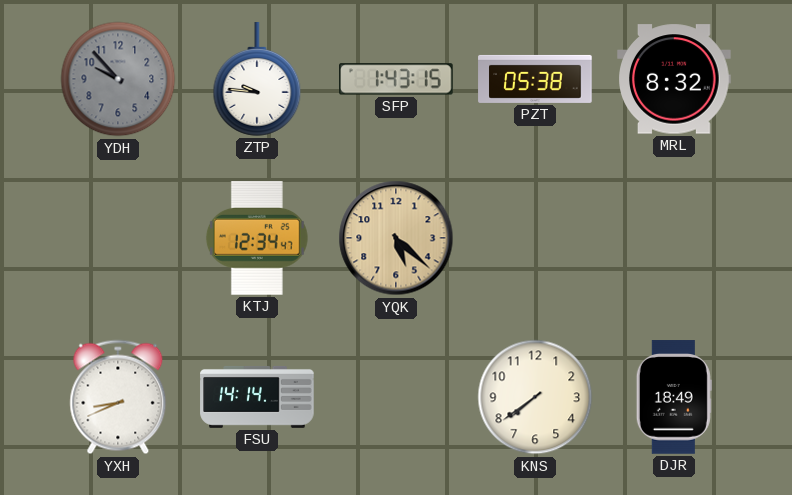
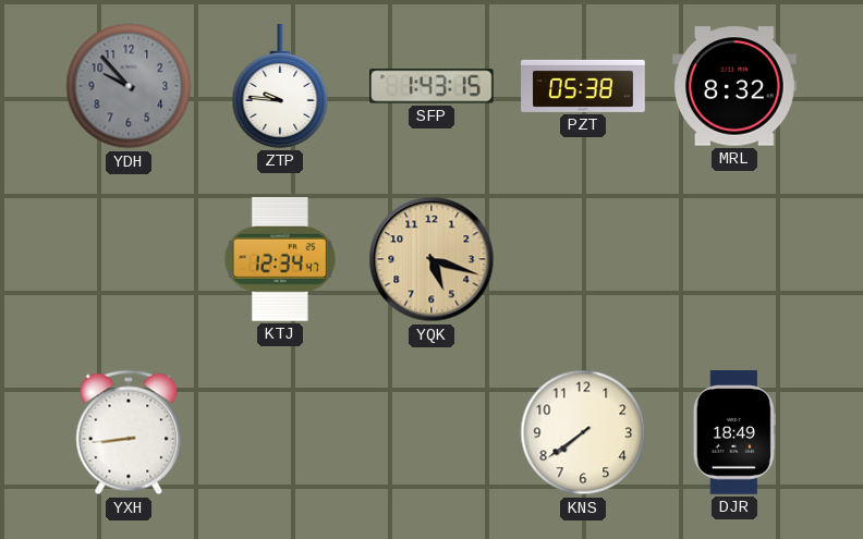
YQK: 5:22 -> 5:18
YXH: 8:41 -> 8:44
FSU: 14:14 -> none
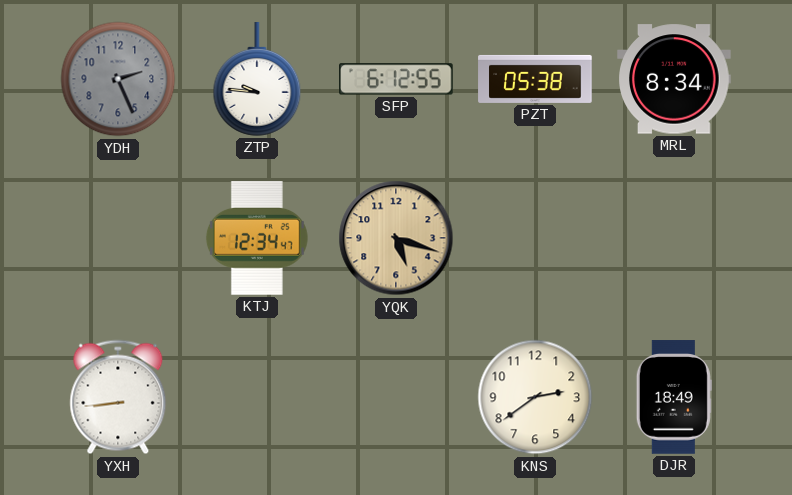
YDH: 9:53 -> 2:26
SFP: 1:43 -> 6:12
MRL: 8:32 -> 8:34
KNS: 7:39 -> 2:39
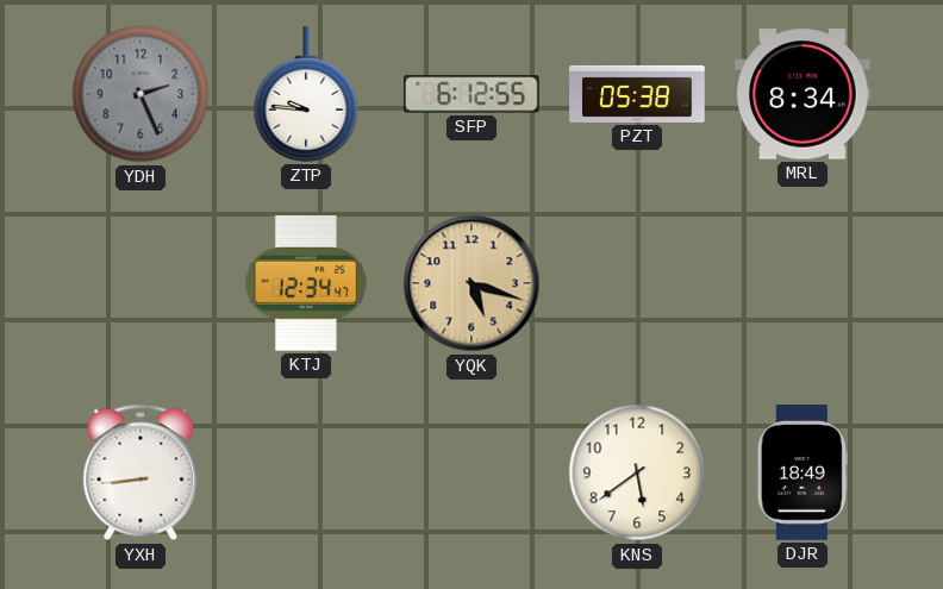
KNS: 2:39 -> 5:39
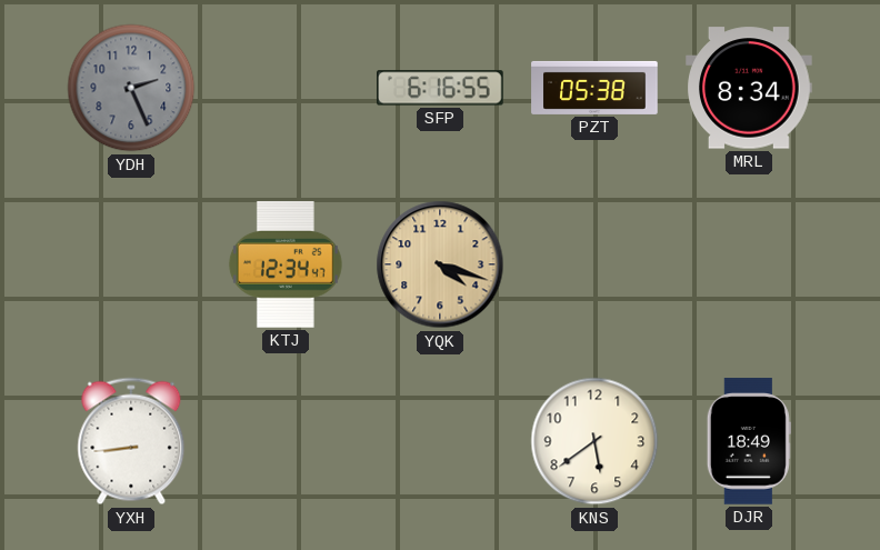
ZTP: 9:46 -> none
SFP: 6:12 -> 6:16
YQK: 5:18 -> 4:18
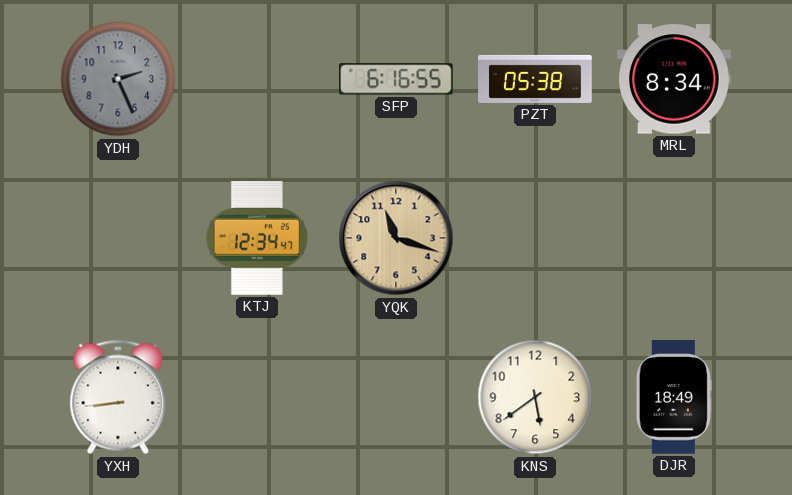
YQK: 4:18 -> 11:18
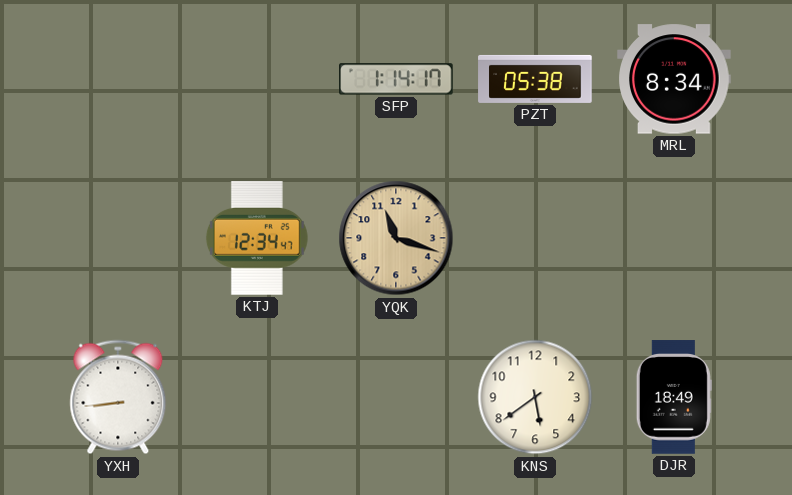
YDH: 2:26 -> none
SFP: 6:16 -> 1:14
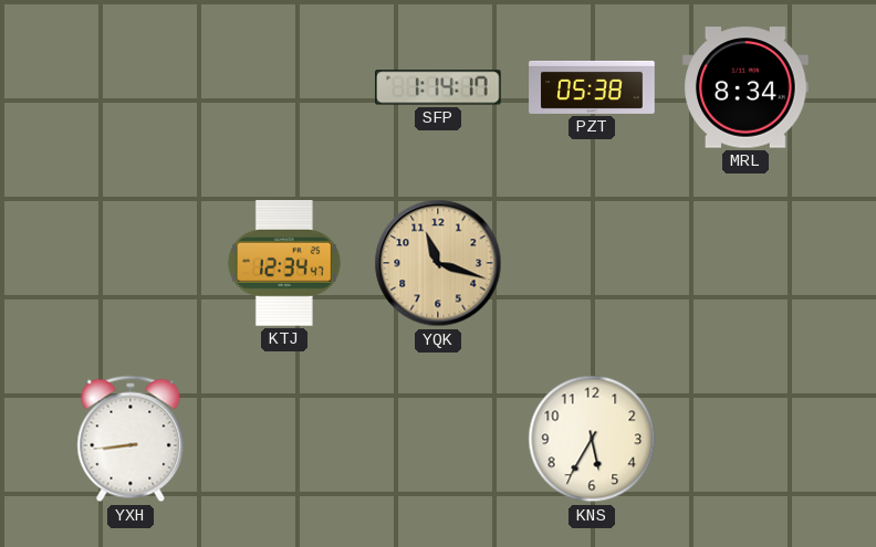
KNS: 5:39 -> 5:35
DJR: 18:49 -> none
